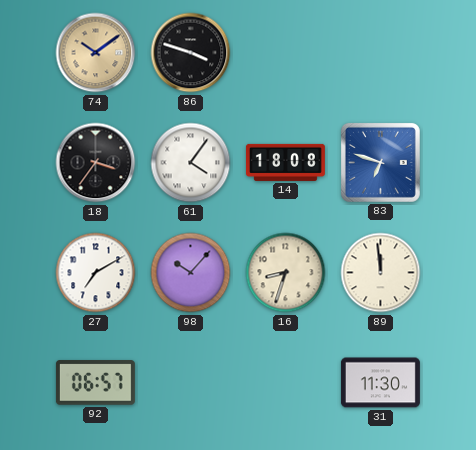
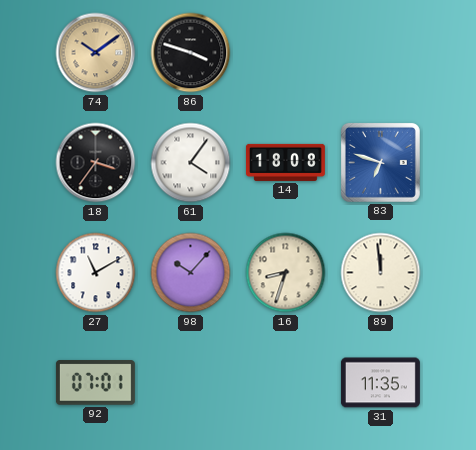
27: 7:10 -> 11:10
92: 06:57 -> 07:01
31: 11:30 -> 11:35
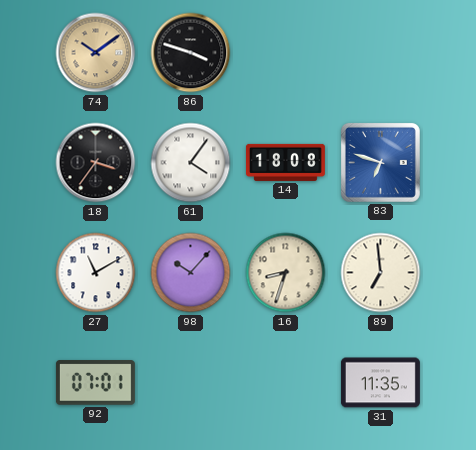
89: 11:59 -> 6:59
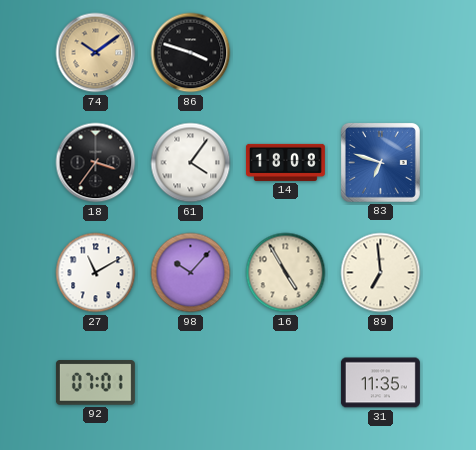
16: 8:33 -> 4:55
